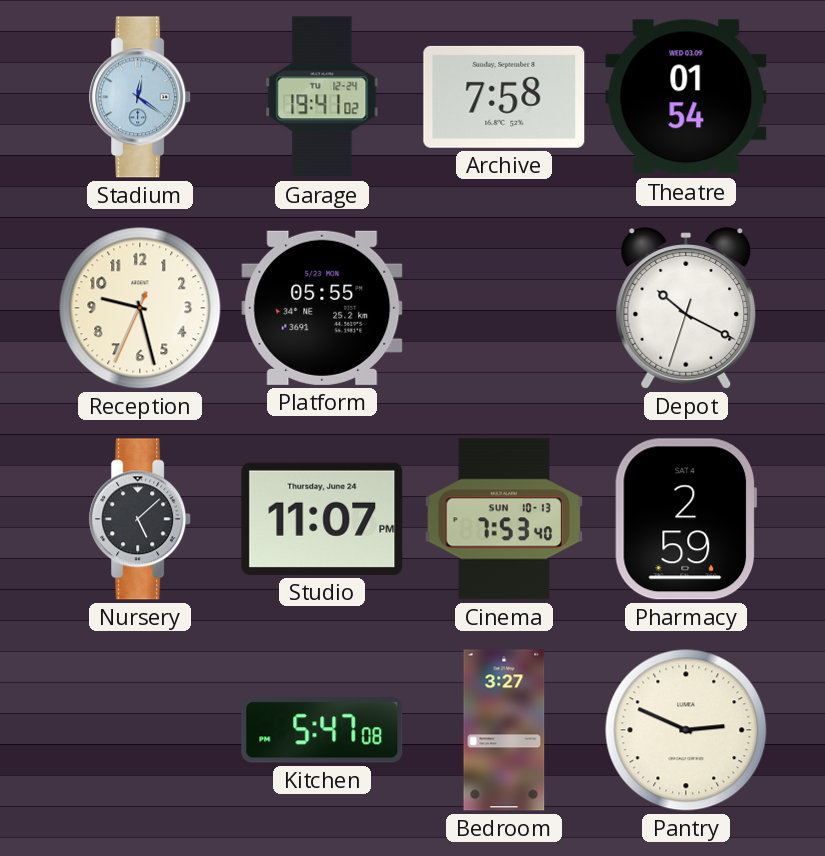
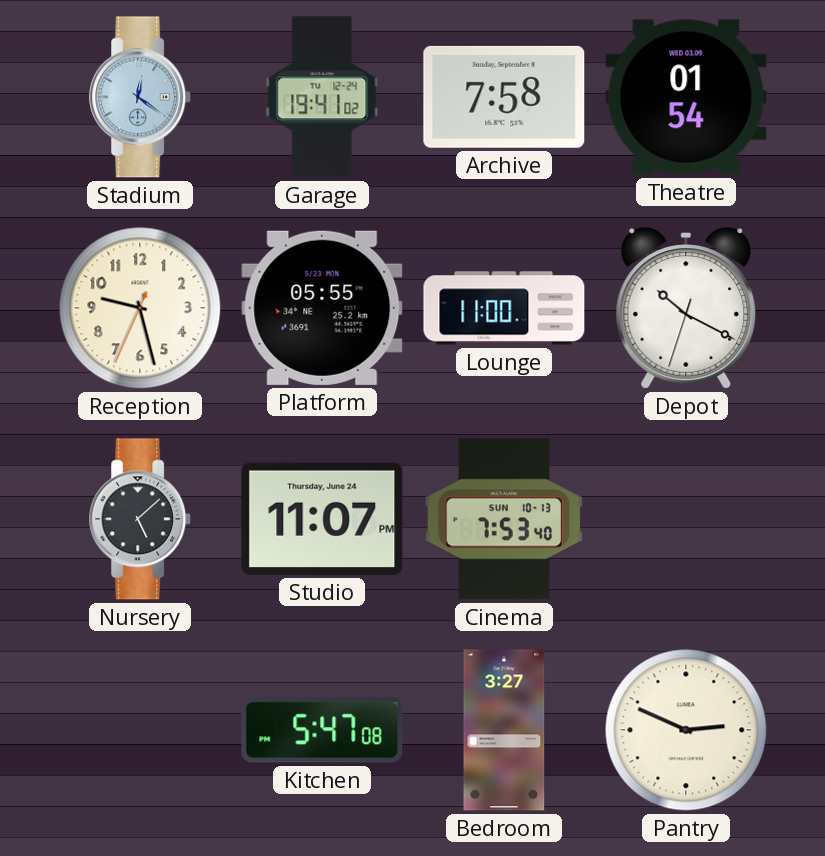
Lounge: none -> 11:00
Pharmacy: 2:59 -> none
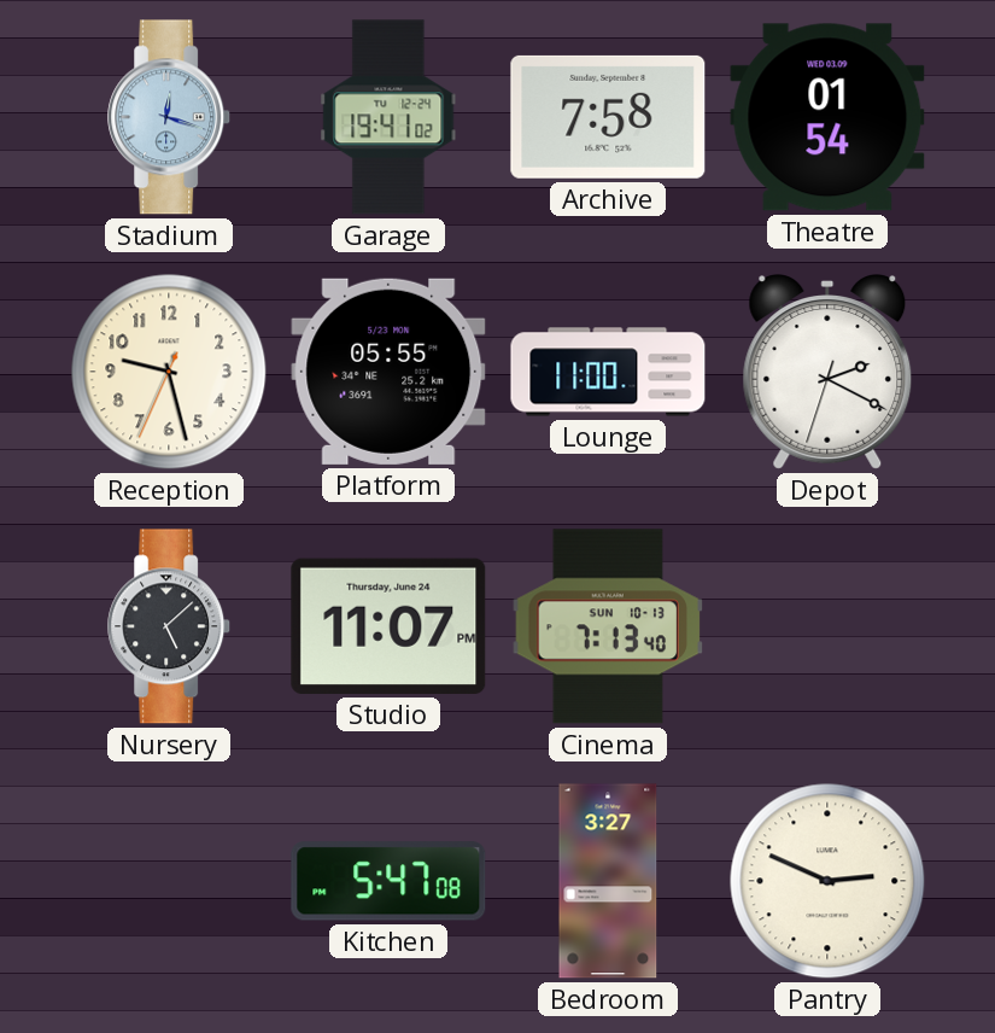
Stadium: 12:21 -> 12:18
Depot: 10:19 -> 2:19
Cinema: 7:53 -> 7:13
